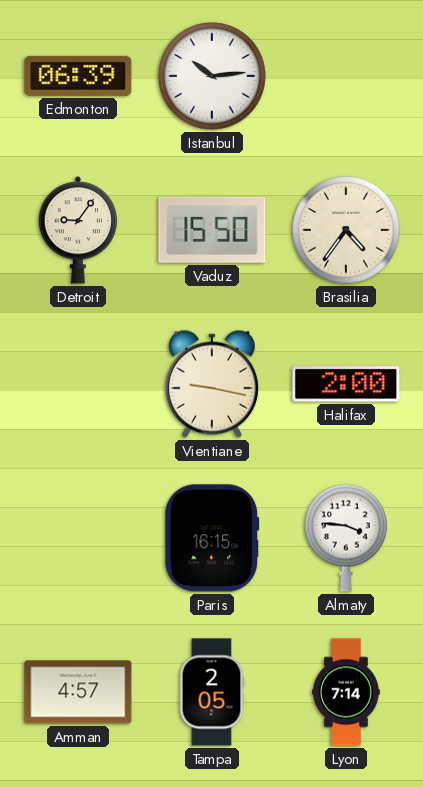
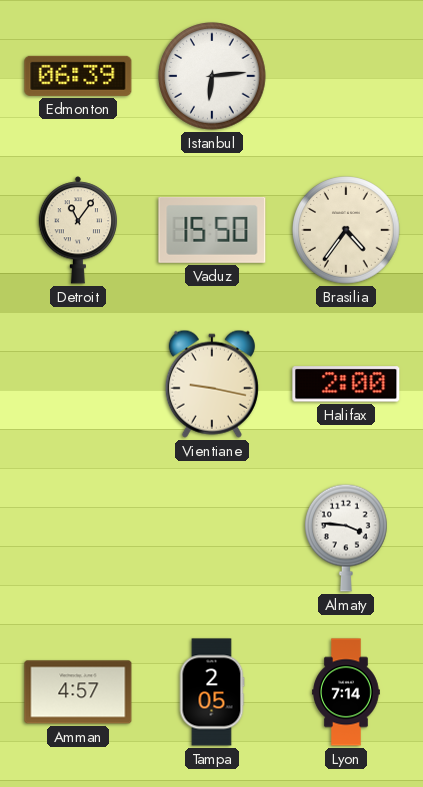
Istanbul: 10:14 -> 6:14
Detroit: 9:06 -> 11:06
Paris: 16:15 -> none
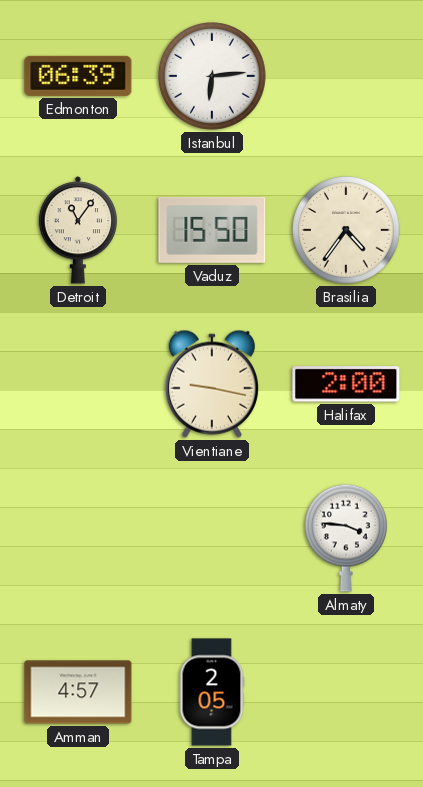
Lyon: 7:14 -> none
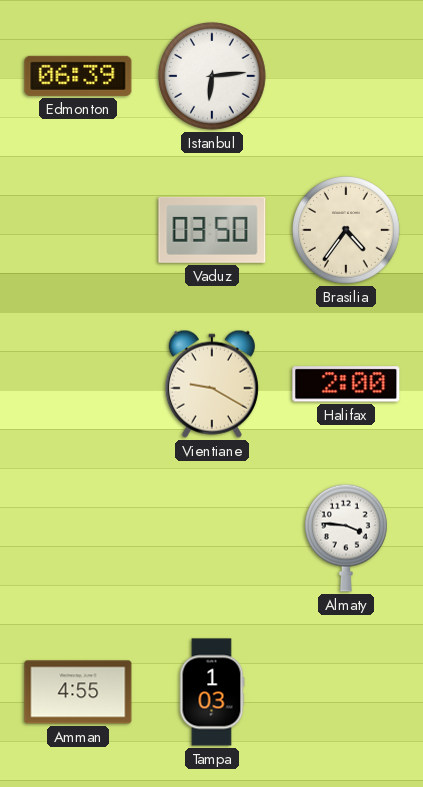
Detroit: 11:06 -> none
Vaduz: 15:50 -> 03:50
Vientiane: 9:17 -> 9:20
Amman: 4:57 -> 4:55
Tampa: 2:05 -> 1:03
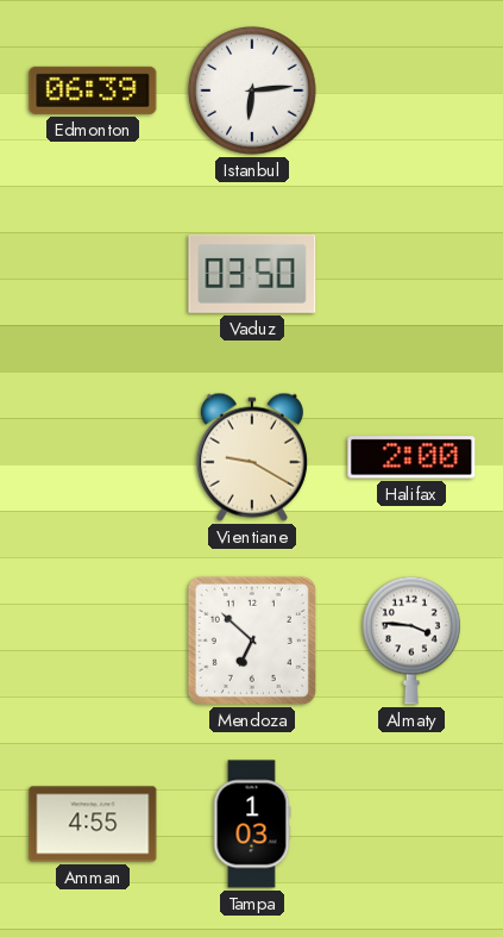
Brasilia: 4:36 -> none
Mendoza: none -> 6:52
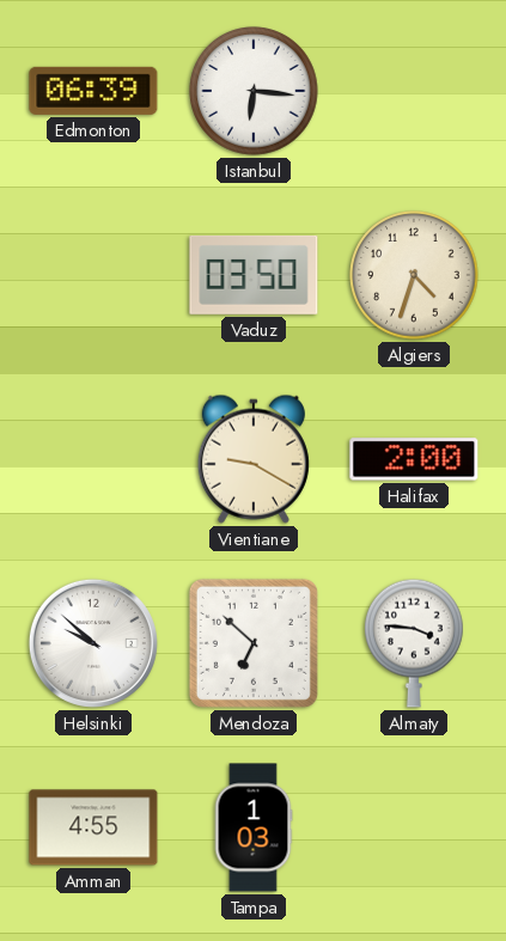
Istanbul: 6:14 -> 6:16
Algiers: none -> 4:33
Helsinki: none -> 9:52
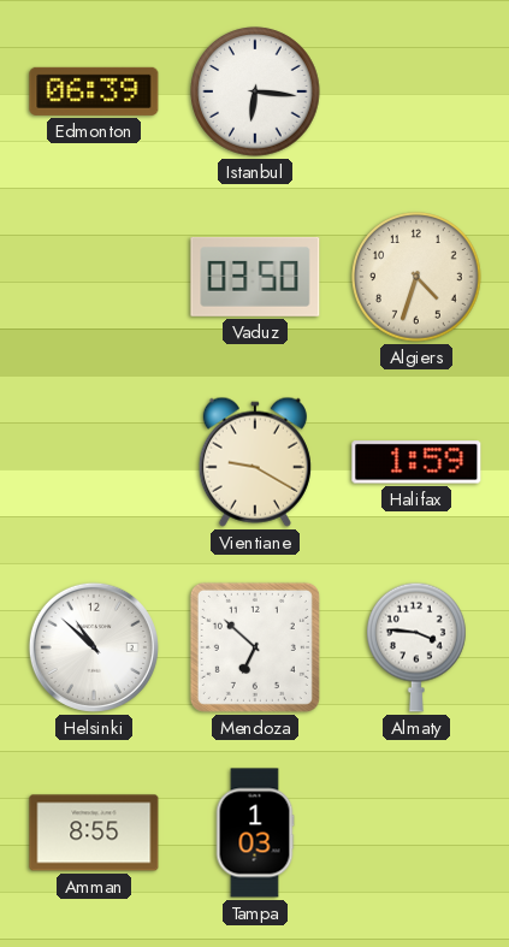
Halifax: 2:00 -> 1:59
Helsinki: 9:52 -> 10:52
Amman: 4:55 -> 8:55
